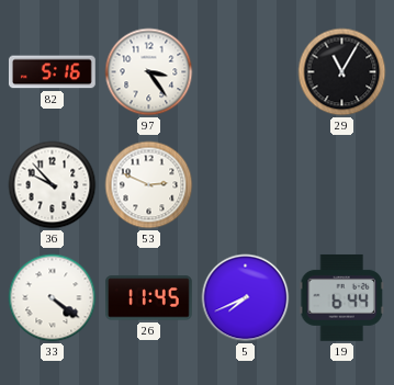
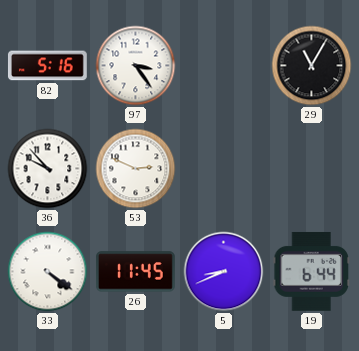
5: 7:41 -> 8:41
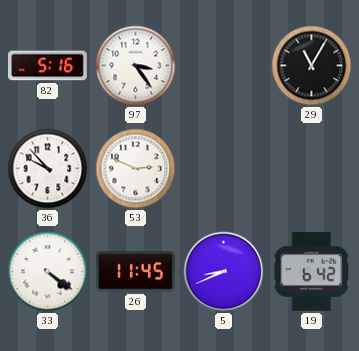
19: 6:44 -> 6:42
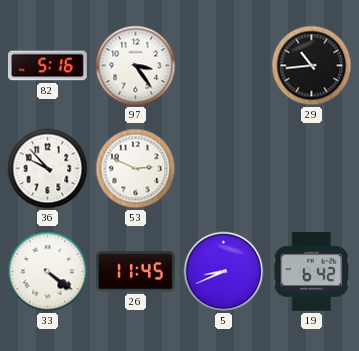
29: 11:05 -> 10:44
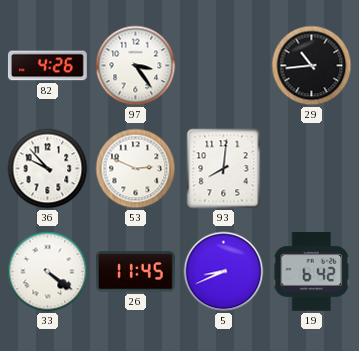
82: 5:16 -> 4:26
93: none -> 8:01
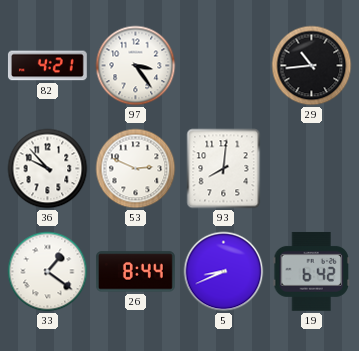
82: 4:26 -> 4:21
33: 4:21 -> 1:21
26: 11:45 -> 8:44
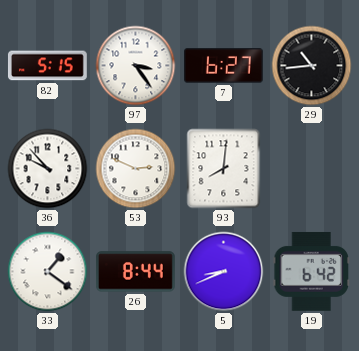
82: 4:21 -> 5:15
7: none -> 6:27
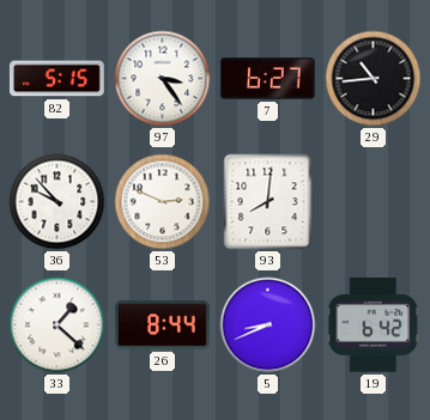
33: 1:21 -> 1:22
